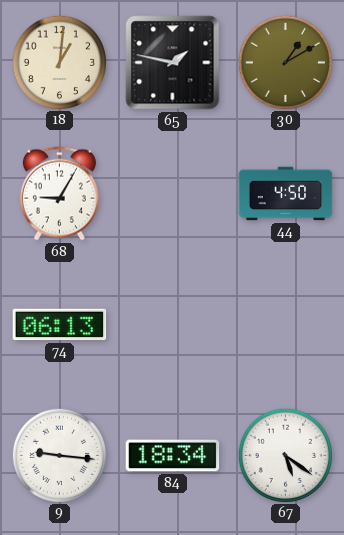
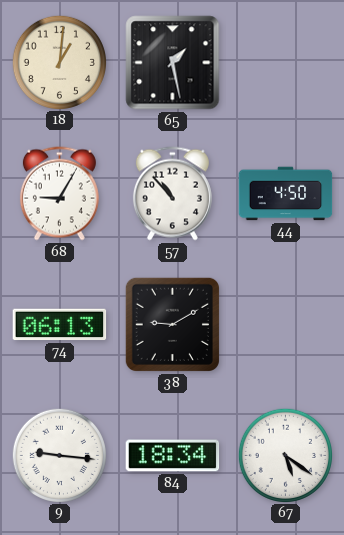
65: 1:47 -> 1:28
30: 1:10 -> none
57: none -> 10:53
38: none -> 9:10
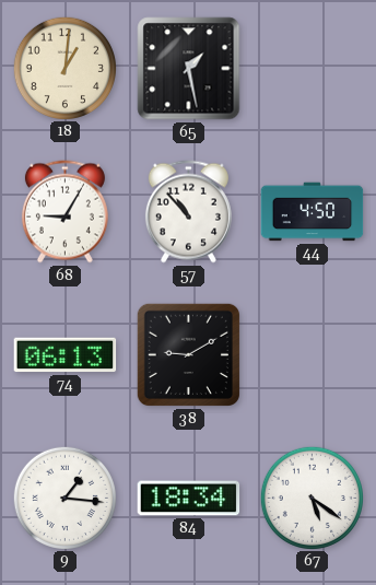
9: 9:16 -> 1:16
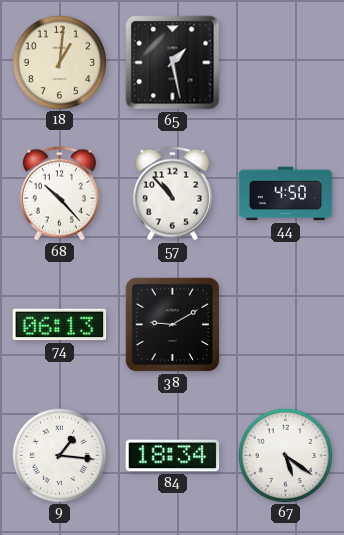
68: 9:05 -> 10:23
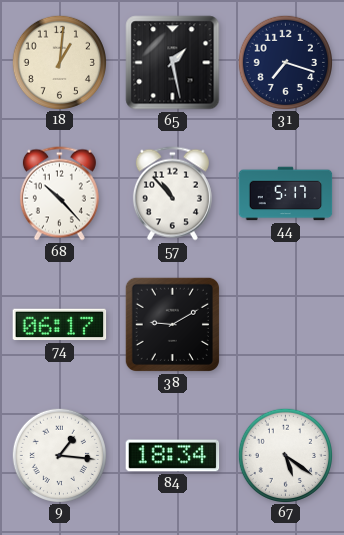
31: none -> 7:18
44: 4:50 -> 5:17
74: 06:13 -> 06:17
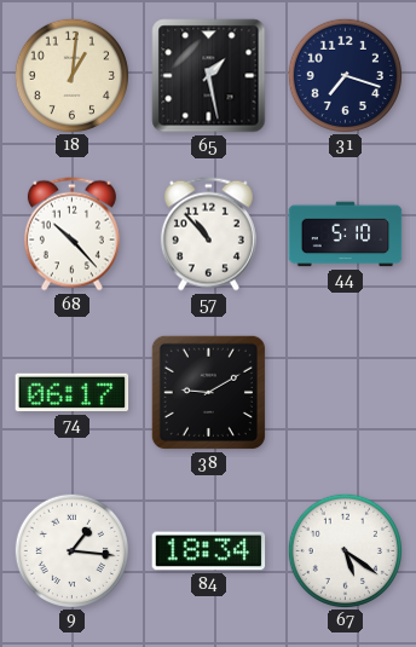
44: 5:17 -> 5:10
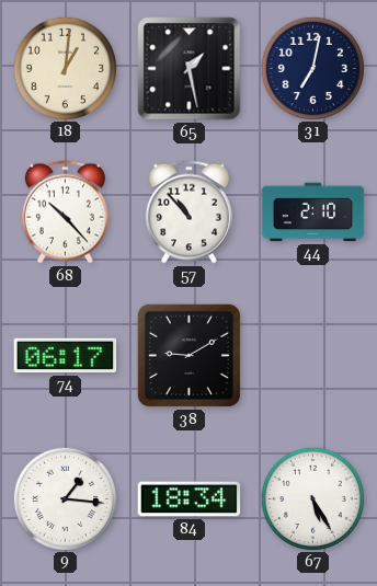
31: 7:18 -> 7:02
44: 5:10 -> 2:10
67: 5:21 -> 5:25
